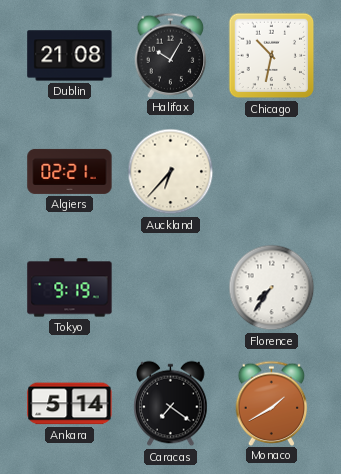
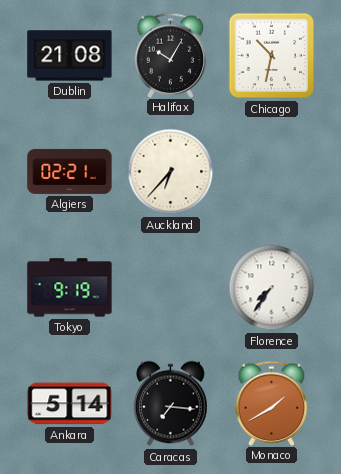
Caracas: 7:21 -> 7:16
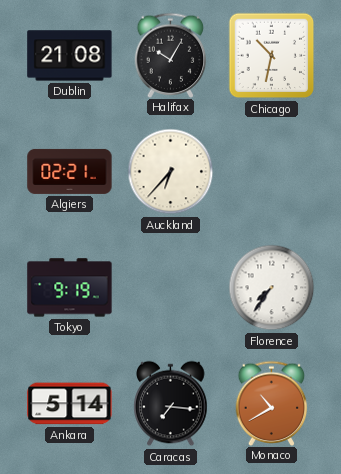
Monaco: 1:40 -> 10:40
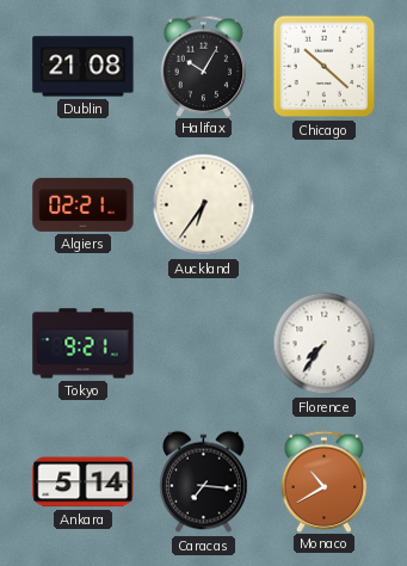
Chicago: 10:32 -> 10:22
Auckland: 6:37 -> 6:36
Tokyo: 9:19 -> 9:21
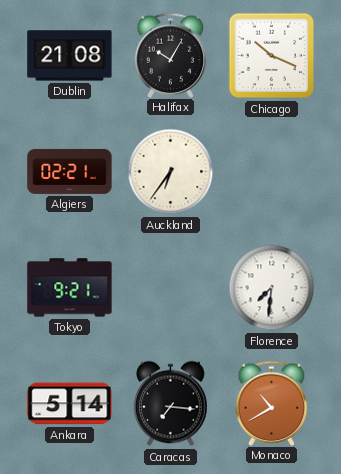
Chicago: 10:22 -> 10:19
Florence: 7:36 -> 7:31
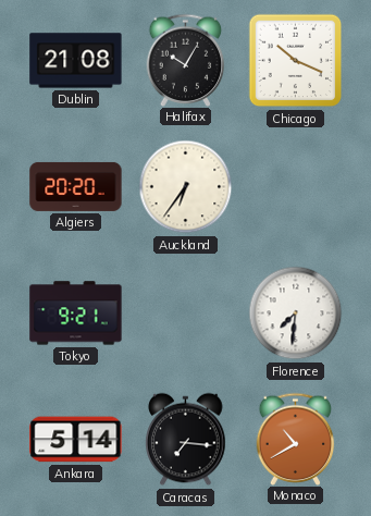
Algiers: 02:21 -> 20:20
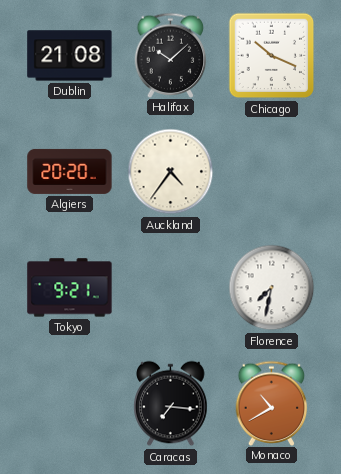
Halifax: 10:05 -> 10:08
Auckland: 6:36 -> 4:36
Florence: 7:31 -> 7:32
Ankara: 5:14 -> none
